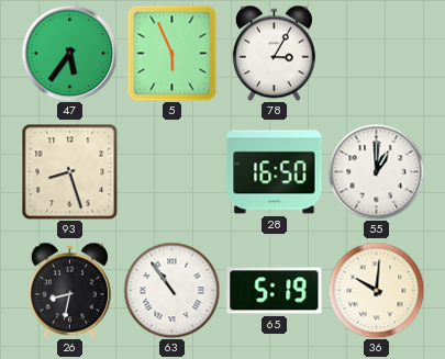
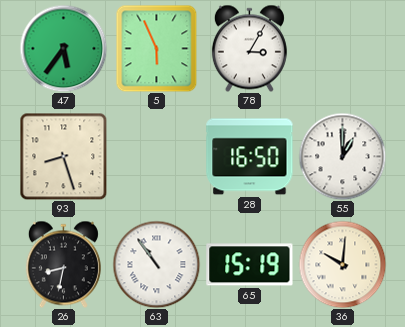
65: 5:19 -> 15:19
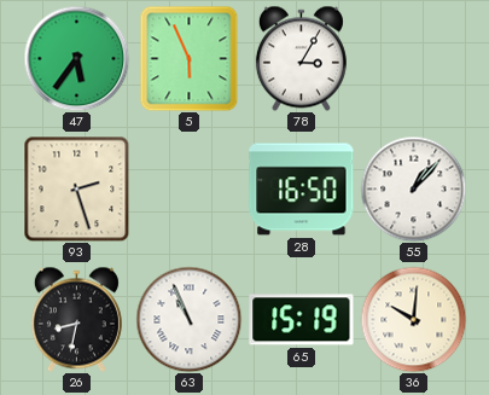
93: 8:27 -> 2:27
55: 1:00 -> 1:07
63: 10:54 -> 10:56
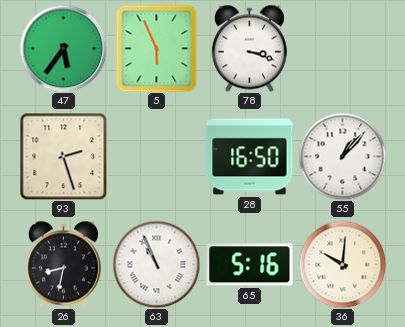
78: 3:05 -> 3:18
65: 15:19 -> 5:16
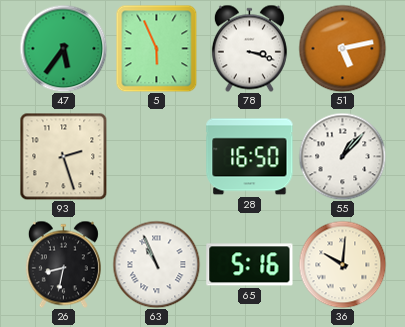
51: none -> 5:13
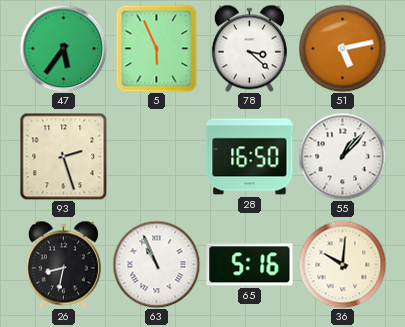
78: 3:18 -> 3:22
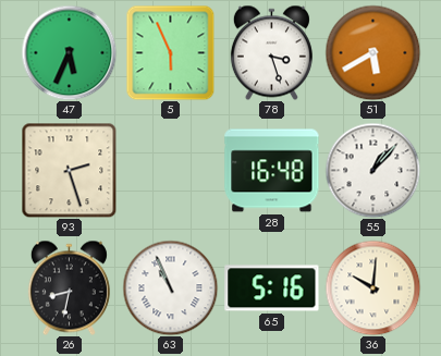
47: 5:36 -> 5:34
78: 3:22 -> 3:27
51: 5:13 -> 5:40
28: 16:50 -> 16:48
